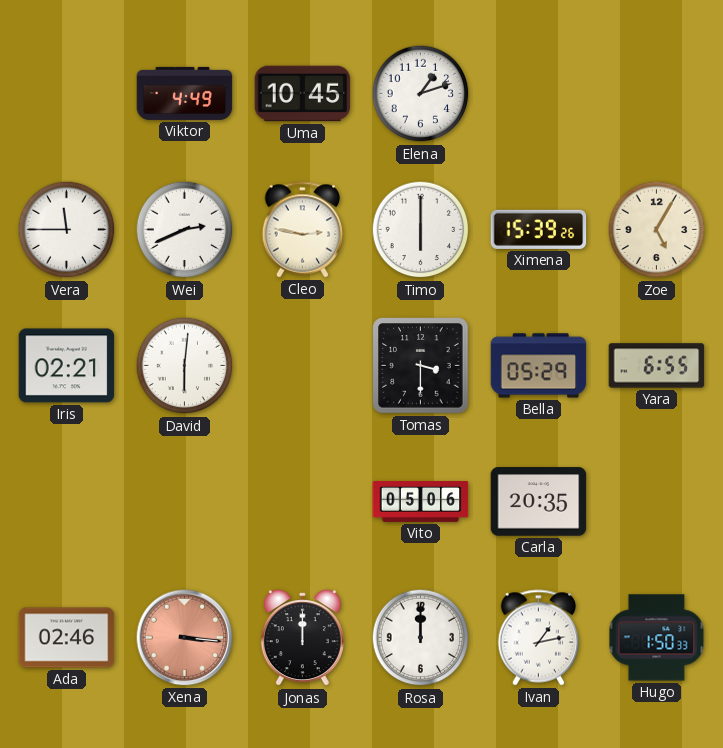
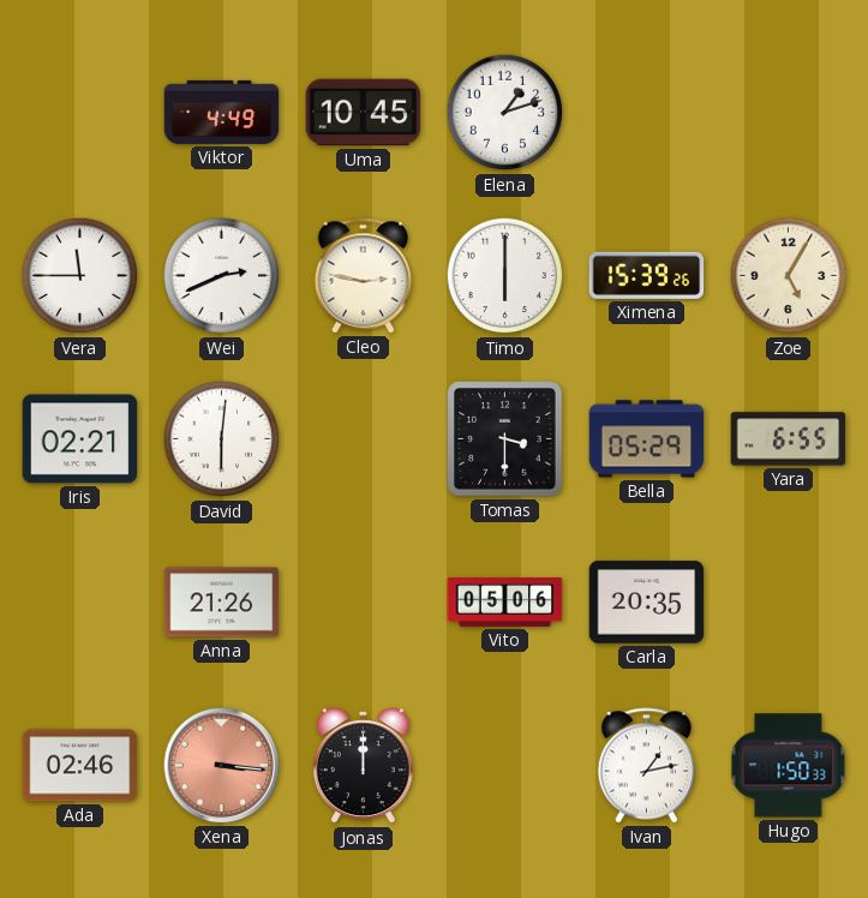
Anna: none -> 21:26
Rosa: 12:00 -> none
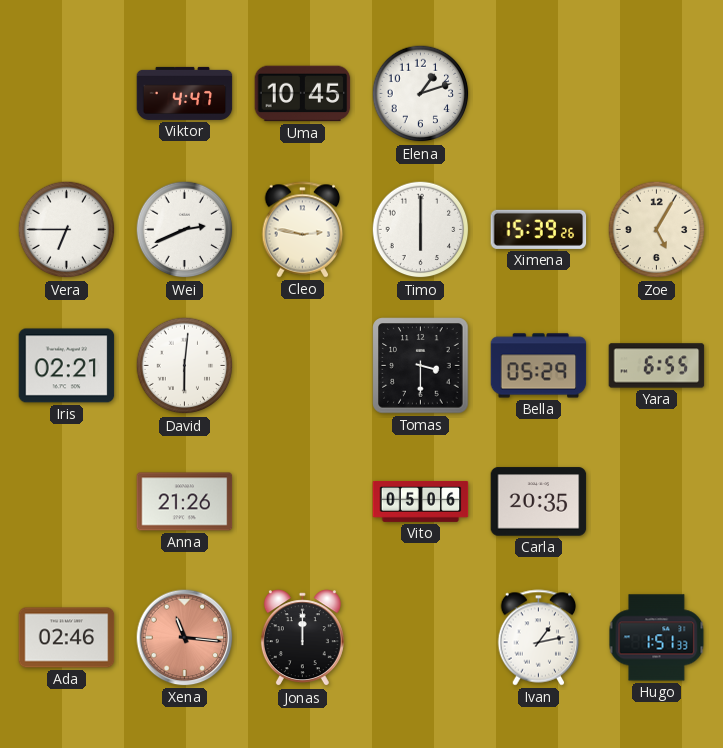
Viktor: 4:49 -> 4:47
Vera: 11:45 -> 6:45
Xena: 3:16 -> 11:16
Hugo: 1:50 -> 1:51
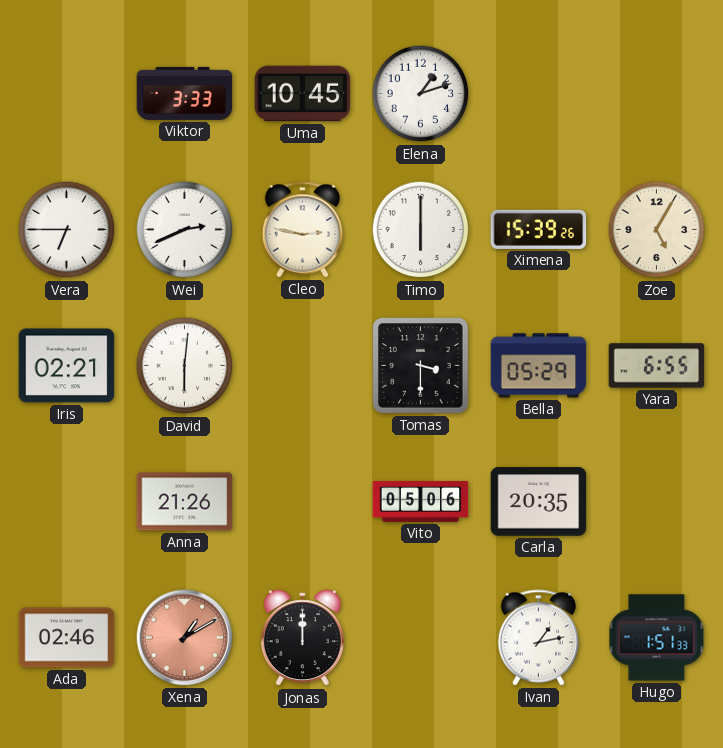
Viktor: 4:47 -> 3:33
Xena: 11:16 -> 1:10
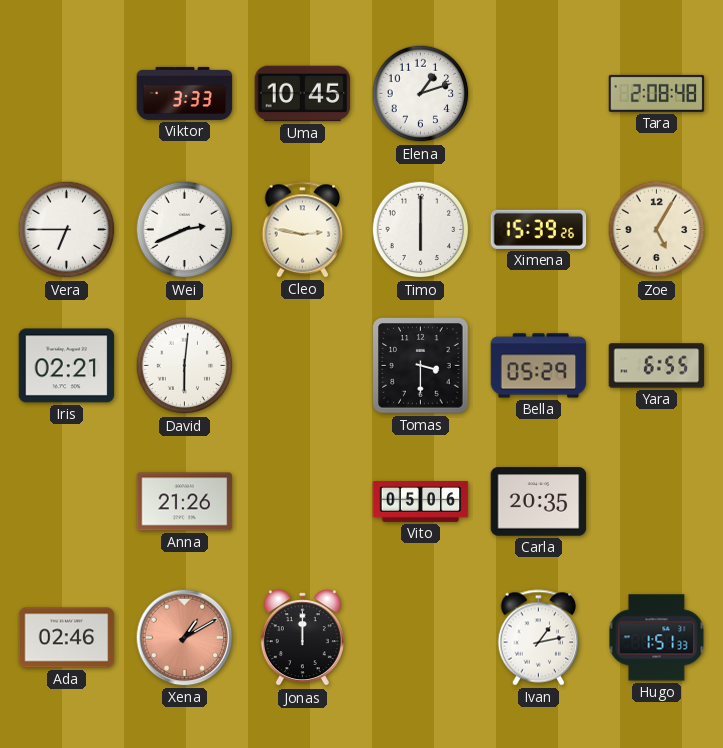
Tara: none -> 2:08
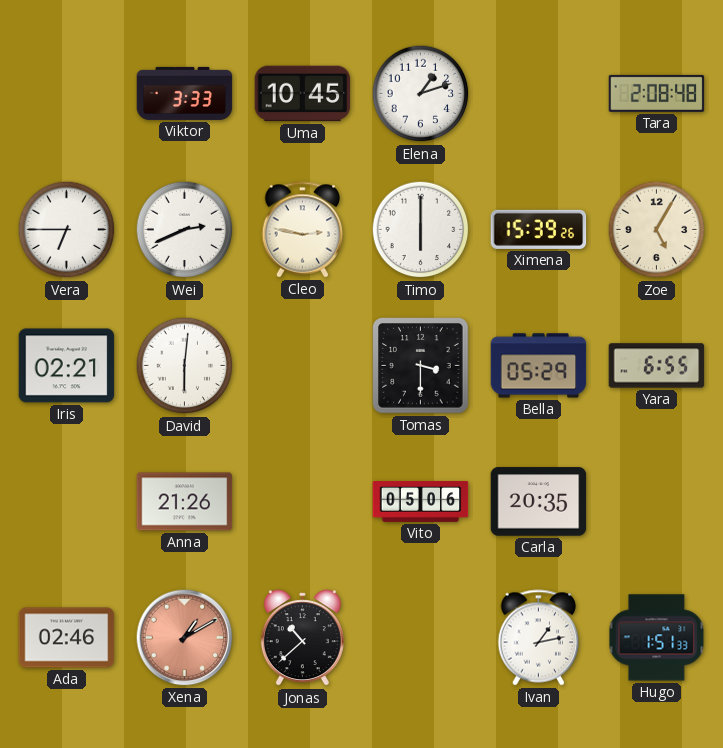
Jonas: 12:00 -> 10:38
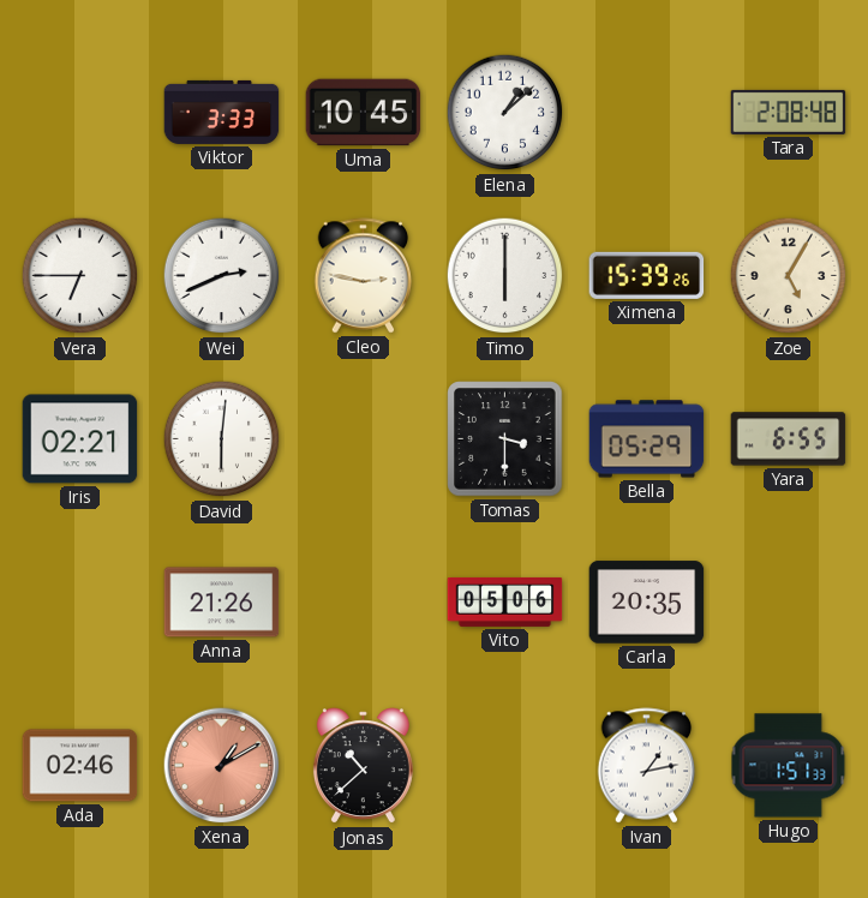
Elena: 1:12 -> 1:08
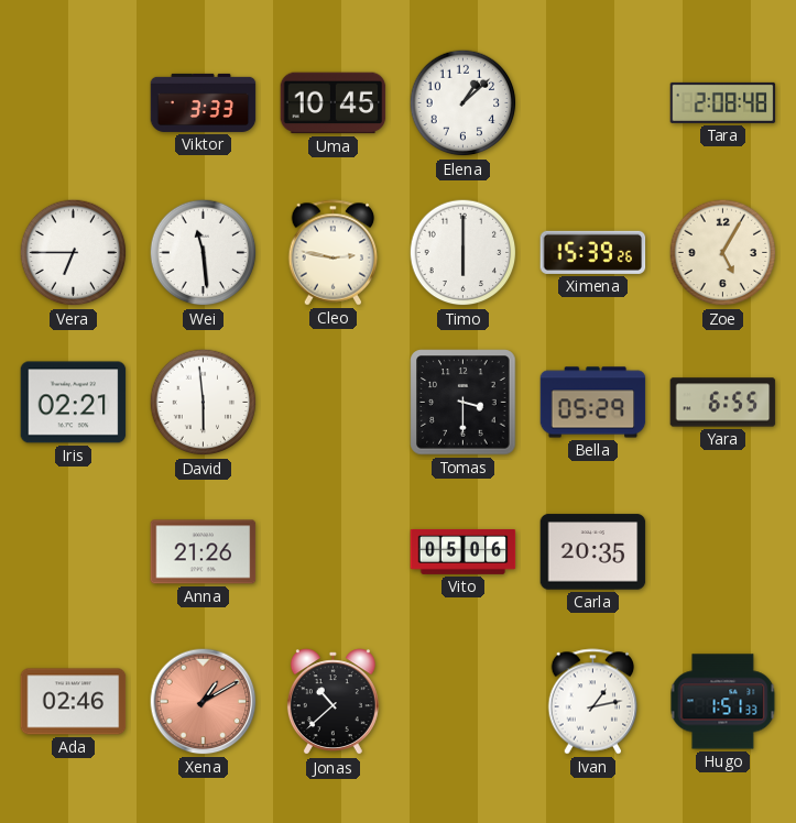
Wei: 2:41 -> 11:29
David: 6:01 -> 5:59
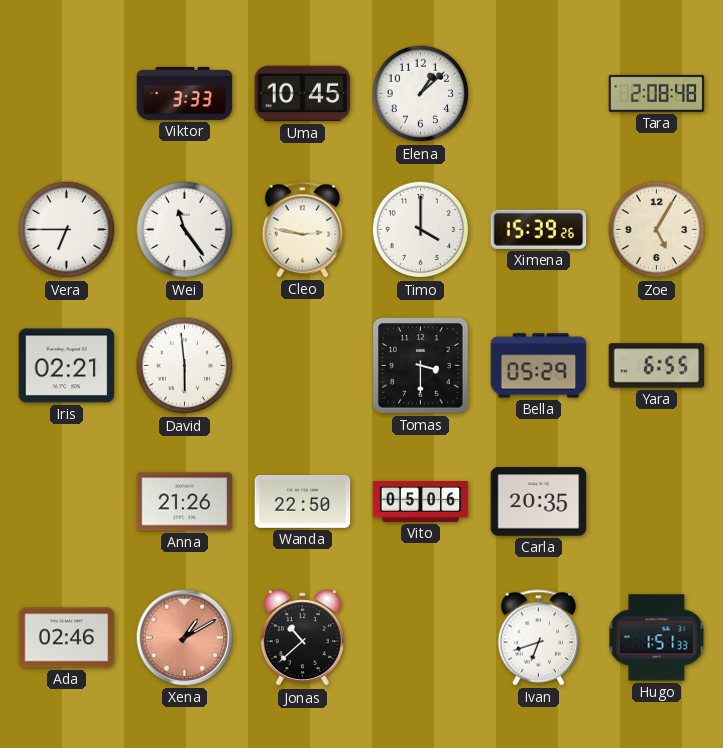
Wei: 11:29 -> 11:24
Timo: 6:00 -> 4:00
Wanda: none -> 22:50
Ivan: 1:13 -> 6:42
